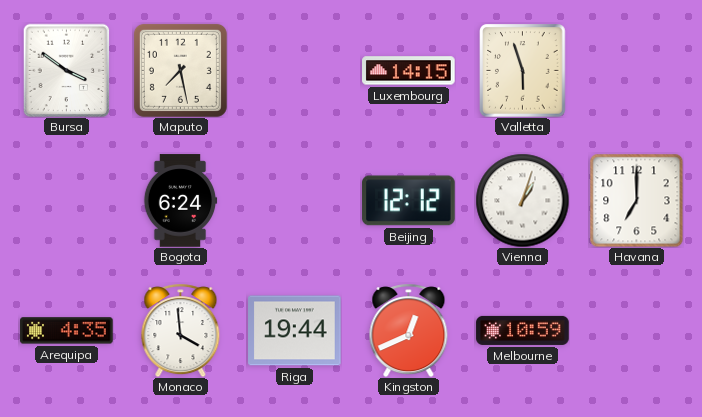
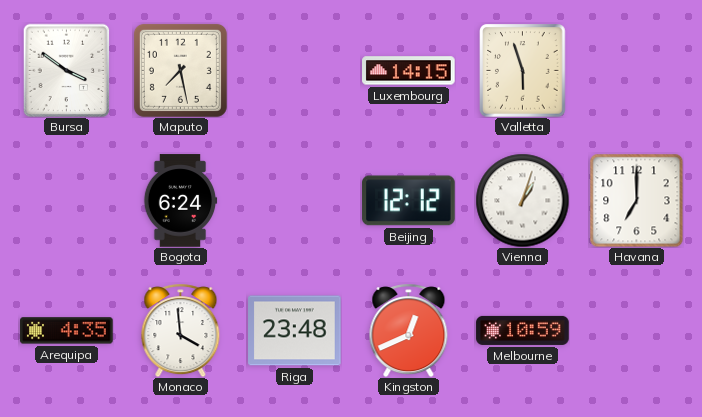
Riga: 19:44 -> 23:48
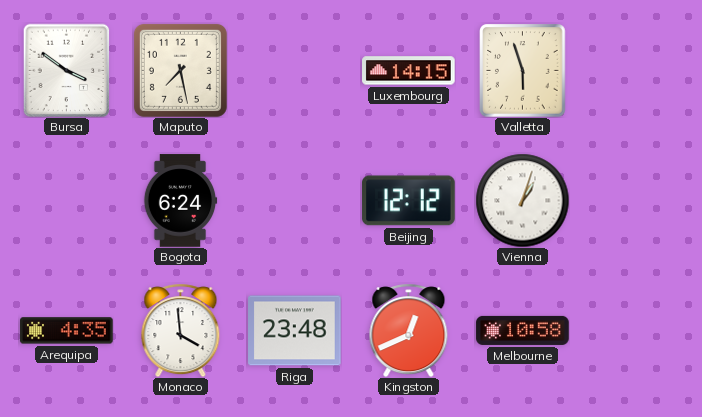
Havana: 7:00 -> none
Melbourne: 10:59 -> 10:58
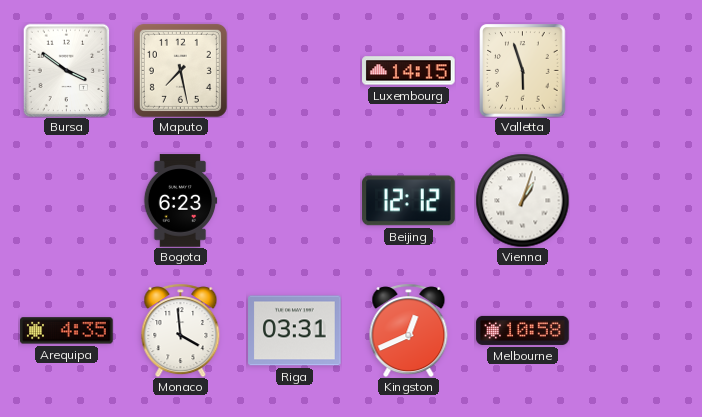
Bogota: 6:24 -> 6:23
Riga: 23:48 -> 03:31
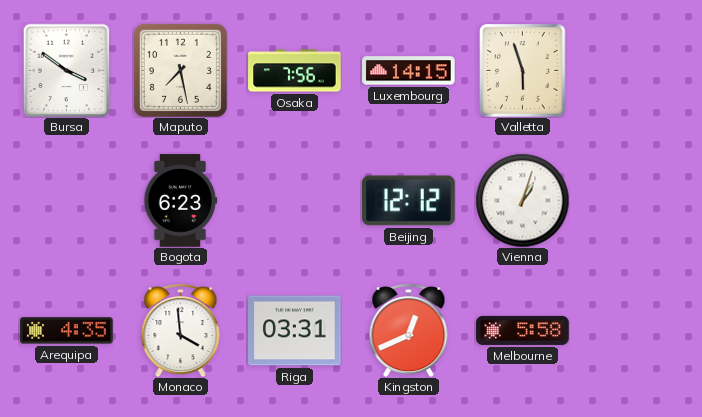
Osaka: none -> 7:56
Melbourne: 10:58 -> 5:58
